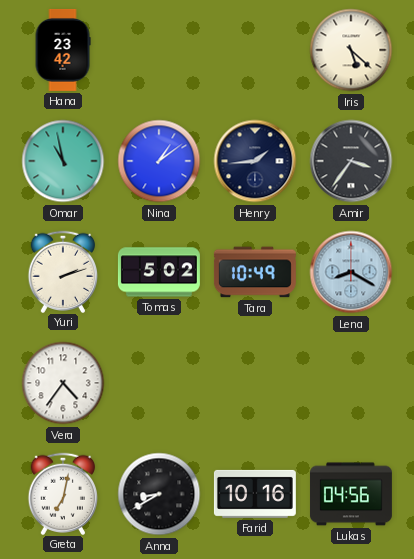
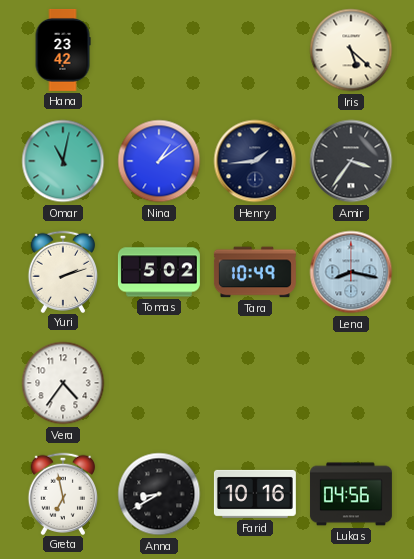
Omar: 10:58 -> 11:02
Lena: 8:20 -> 8:17
Greta: 7:02 -> 6:58
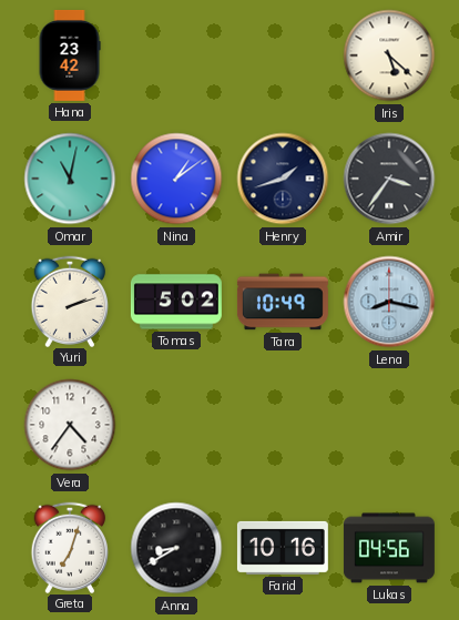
Henry: 1:44 -> 1:42
Greta: 6:58 -> 7:03
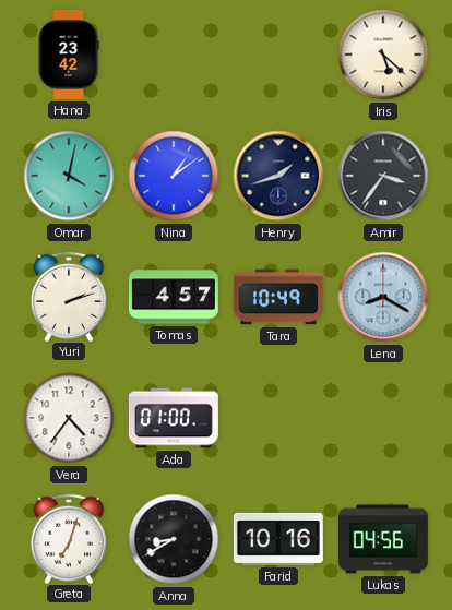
Omar: 11:02 -> 4:02
Tomas: 5:02 -> 4:57
Lena: 8:17 -> 8:20
Ada: none -> 01:00
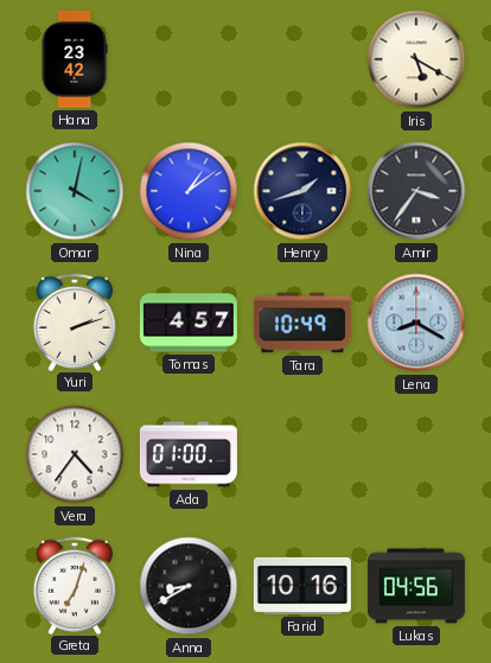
Iris: 5:22 -> 5:20
